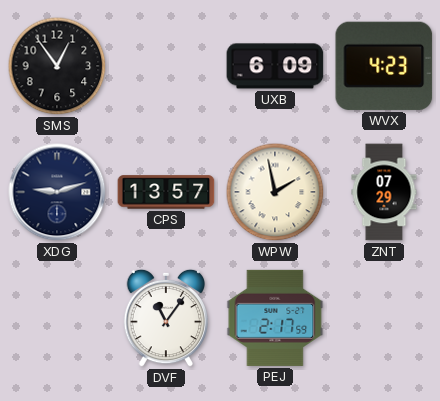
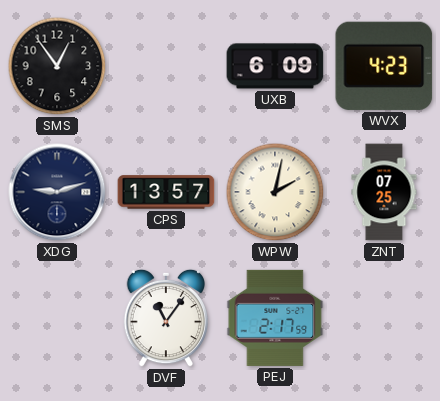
WPW: 1:58 -> 2:02
ZNT: 07:29 -> 07:25
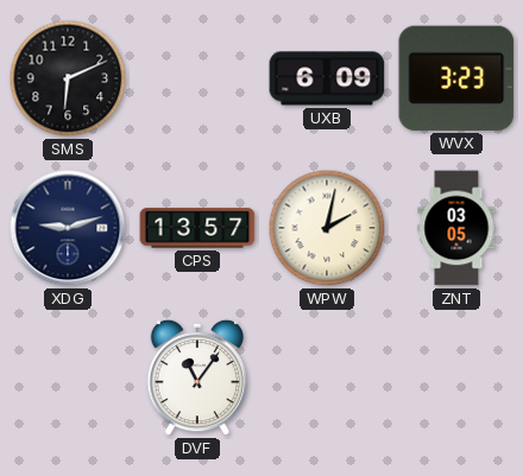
SMS: 12:54 -> 6:11
WVX: 4:23 -> 3:23
ZNT: 07:25 -> 03:05
PEJ: 2:17 -> none
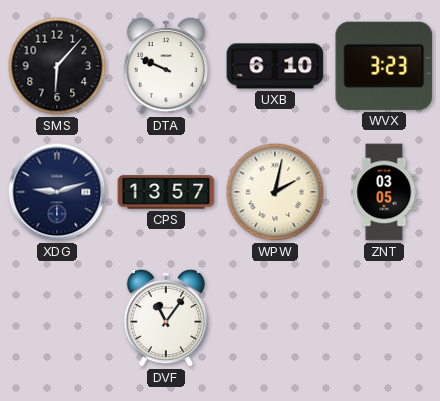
SMS: 6:11 -> 6:07
DTA: none -> 9:49
UXB: 6:09 -> 6:10
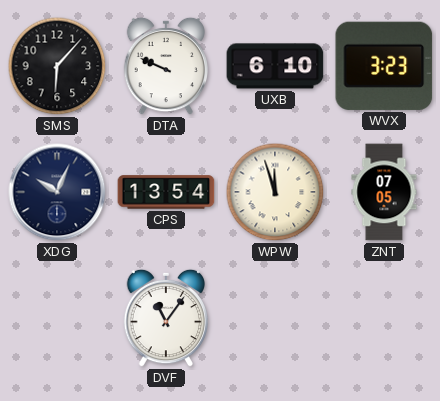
XDG: 9:12 -> 10:04
CPS: 13:57 -> 13:54
WPW: 2:02 -> 11:57
ZNT: 03:05 -> 07:05
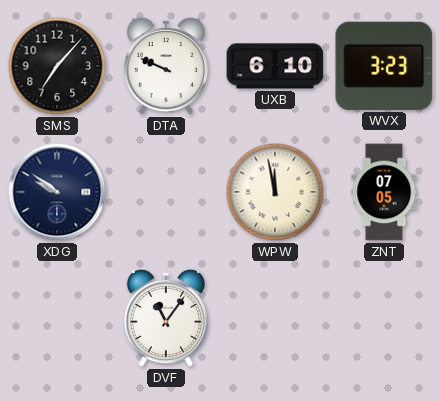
SMS: 6:07 -> 7:07
XDG: 10:04 -> 9:51
CPS: 13:54 -> none
WPW: 11:57 -> 11:58
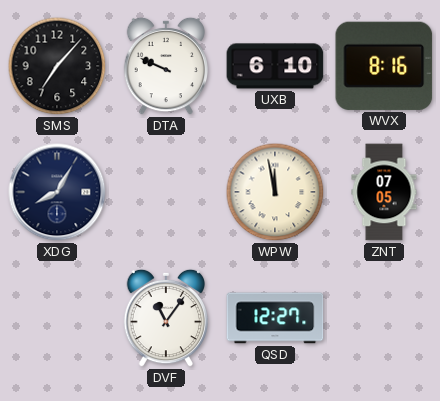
WVX: 3:23 -> 8:16
XDG: 9:51 -> 8:05
QSD: none -> 12:27
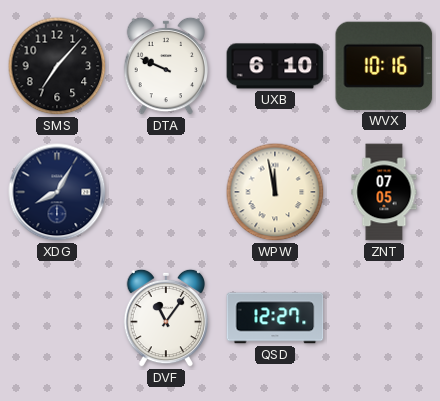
WVX: 8:16 -> 10:16
